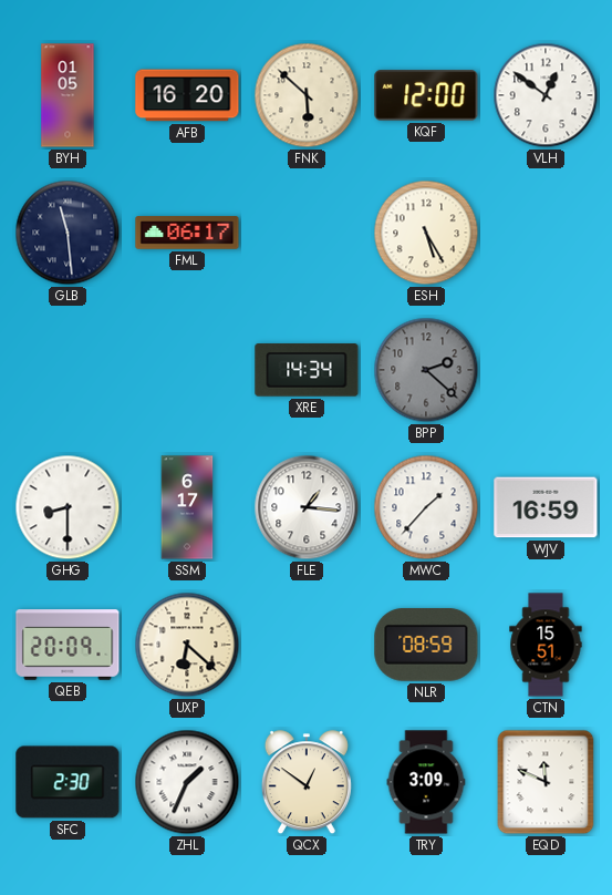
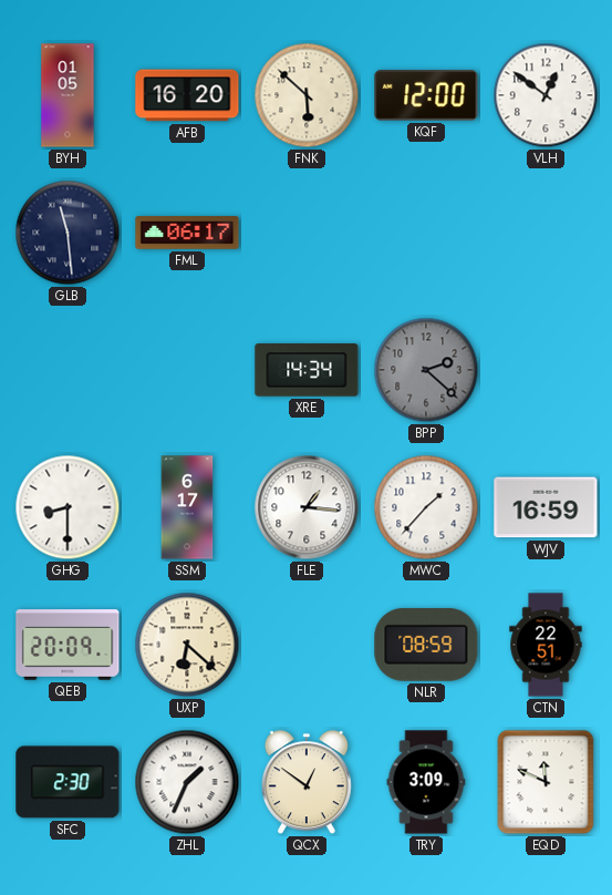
ESH: 5:25 -> none
CTN: 15:51 -> 22:51
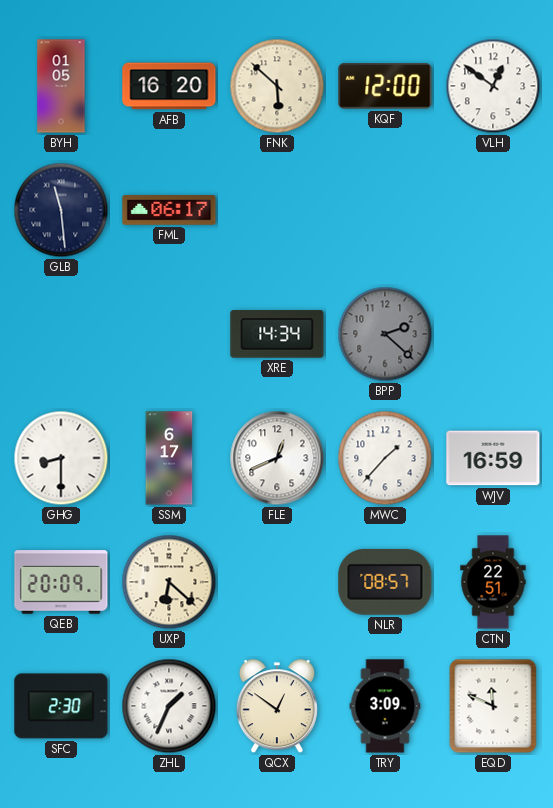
FLE: 1:16 -> 12:41
NLR: 08:59 -> 08:57
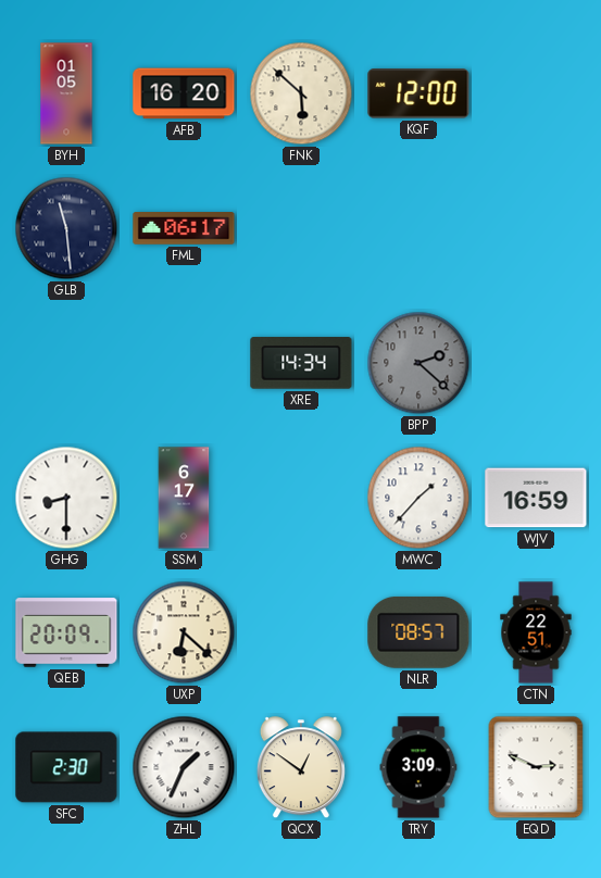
VLH: 12:51 -> none
FLE: 12:41 -> none
EQD: 11:49 -> 2:49
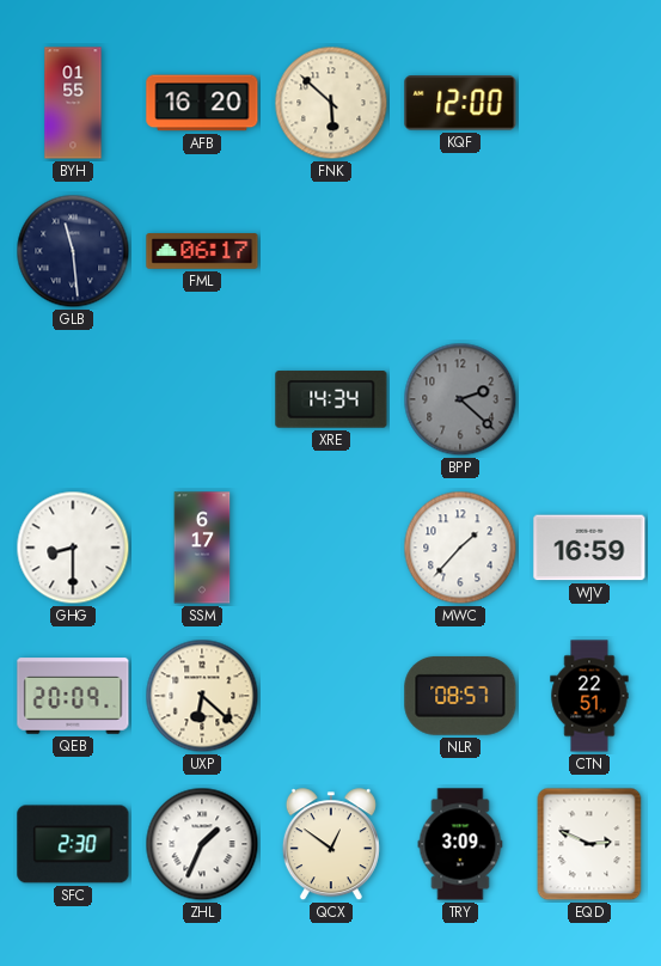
BYH: 01:05 -> 01:55
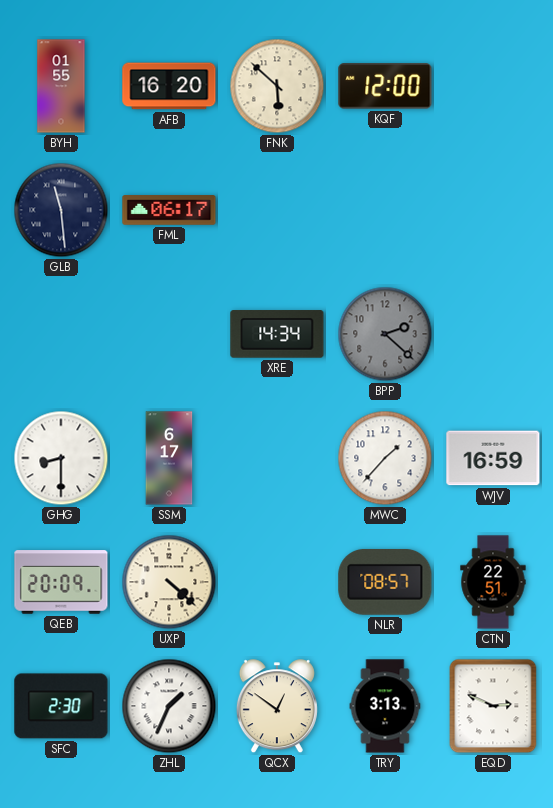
UXP: 6:22 -> 4:22
TRY: 3:09 -> 3:13
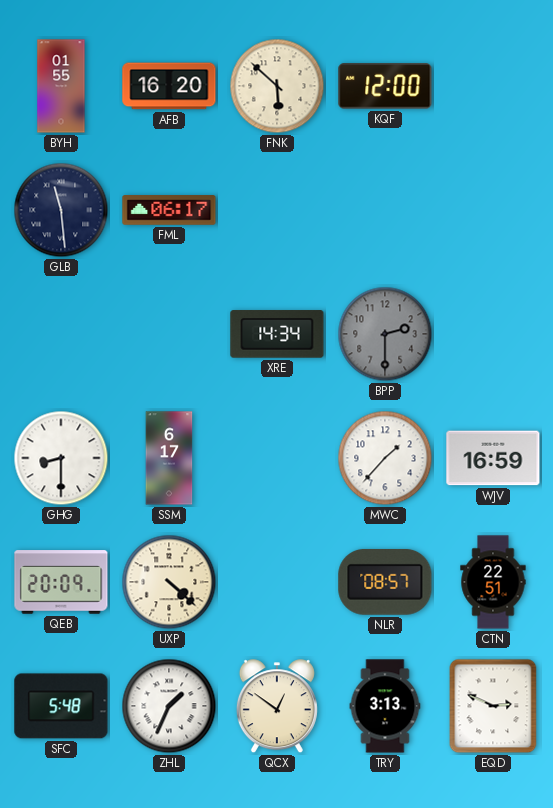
BPP: 2:22 -> 2:30
SFC: 2:30 -> 5:48
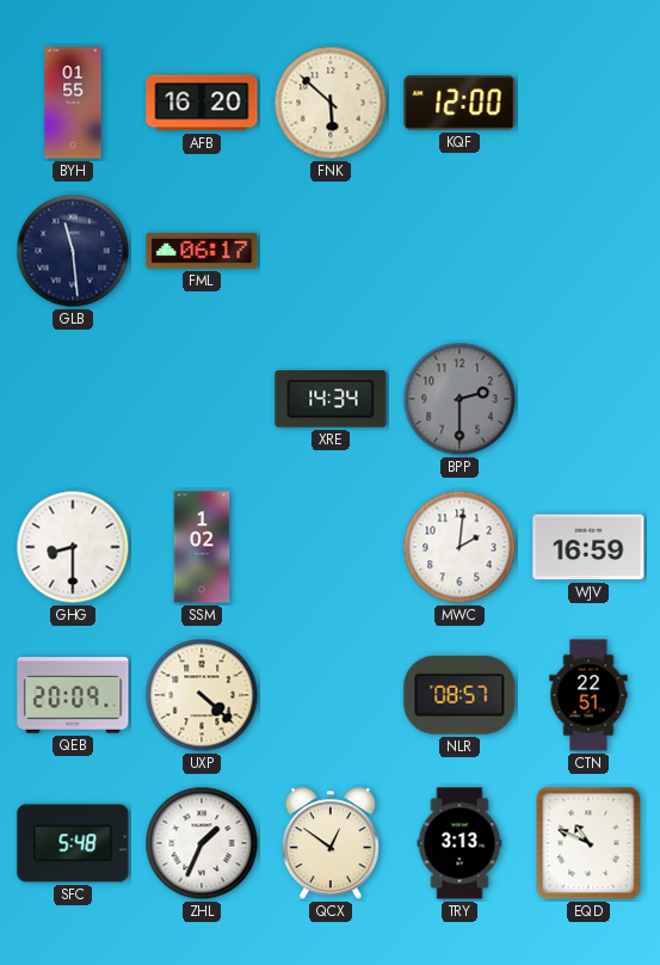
SSM: 6:17 -> 1:02
MWC: 1:37 -> 2:01
EQD: 2:49 -> 10:49
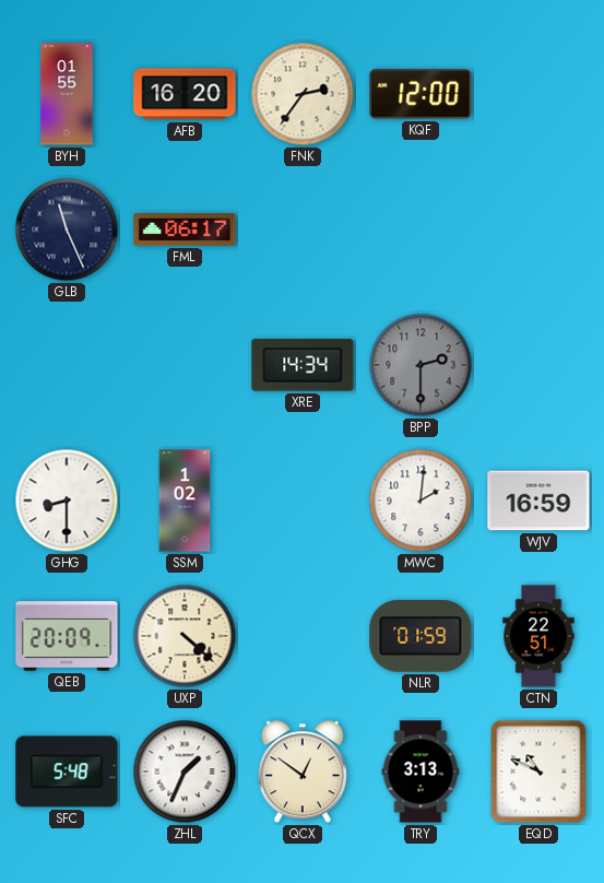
FNK: 5:52 -> 2:36
GLB: 11:29 -> 11:26
NLR: 08:57 -> 01:59
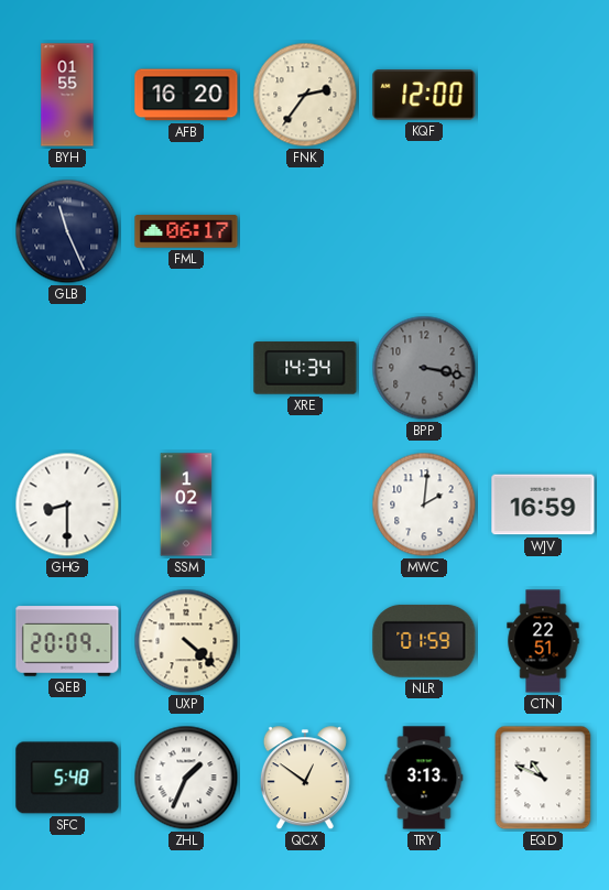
BPP: 2:30 -> 3:17
